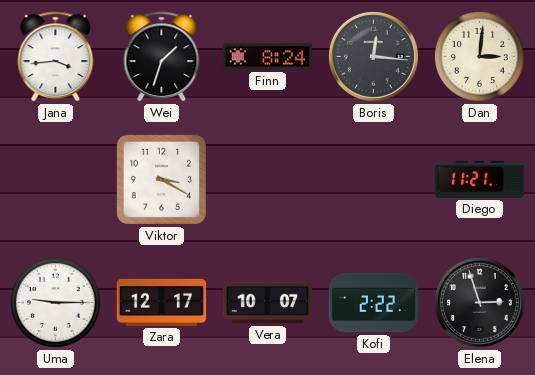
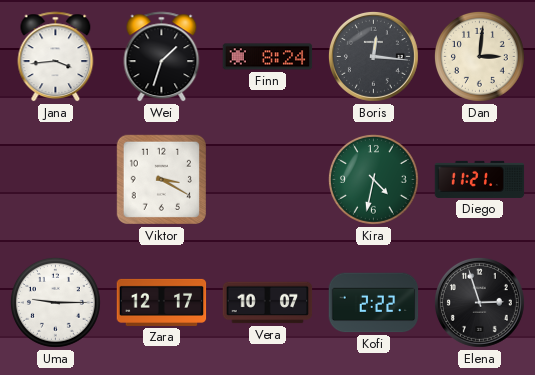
Kira: none -> 4:32
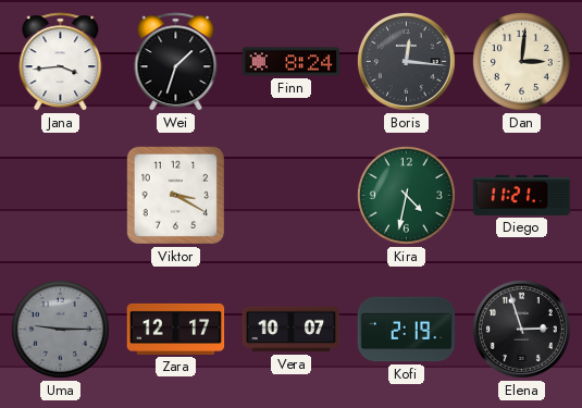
Uma dial: white -> grey
Kofi: 2:22 -> 2:19
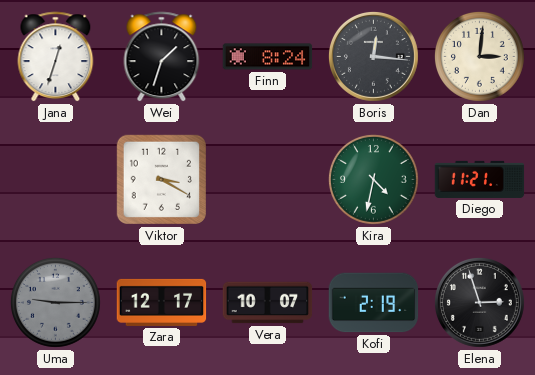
Jana: 3:44 -> 12:33
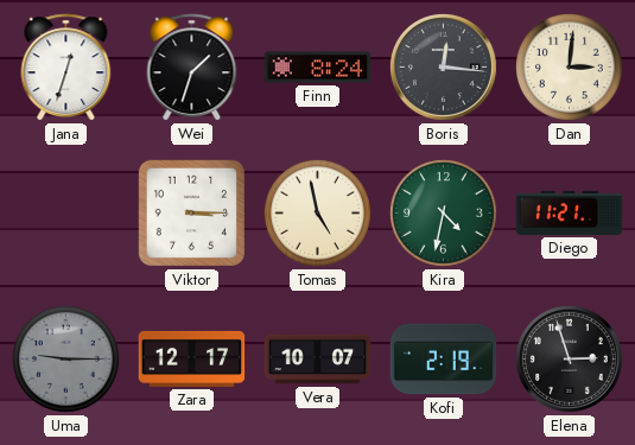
Viktor: 3:20 -> 3:15
Tomas: none -> 4:58
